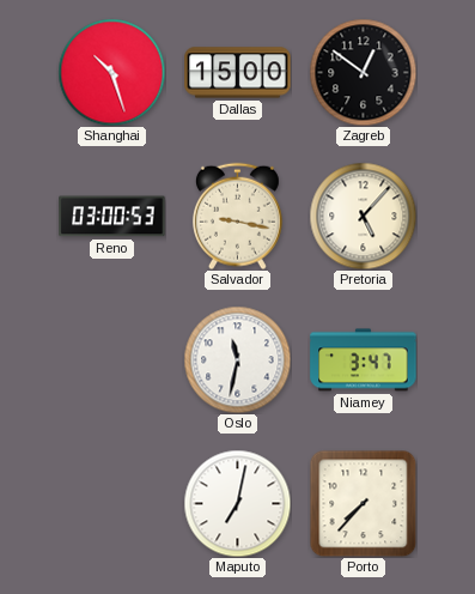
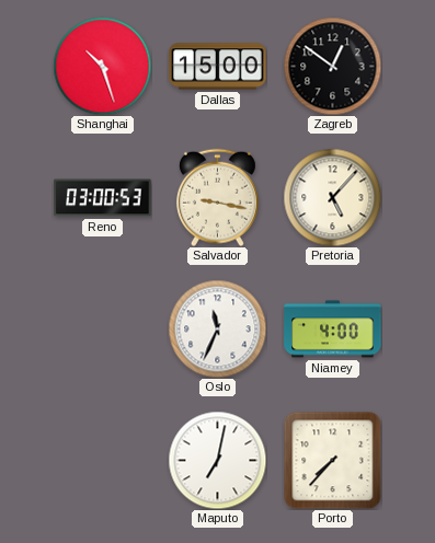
Oslo: 11:32 -> 11:34
Niamey: 3:47 -> 4:00
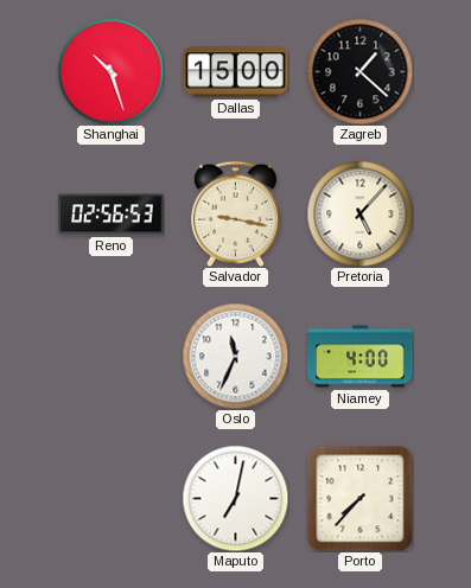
Zagreb: 12:51 -> 1:22
Reno: 03:00 -> 02:56
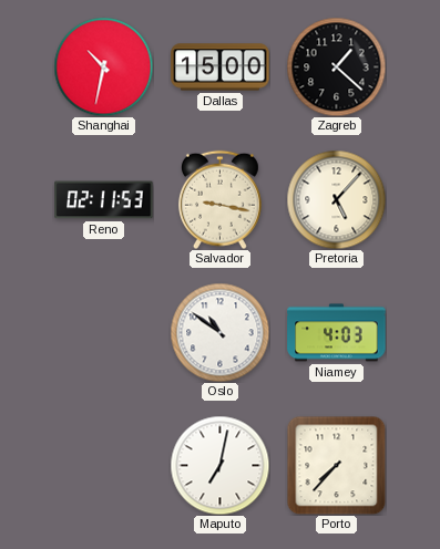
Shanghai: 10:27 -> 10:32
Reno: 02:56 -> 02:11
Oslo: 11:34 -> 10:51
Niamey: 4:00 -> 4:03
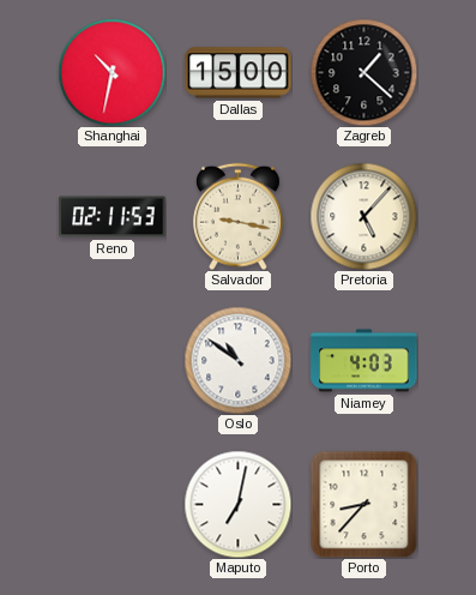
Porto: 7:37 -> 8:37
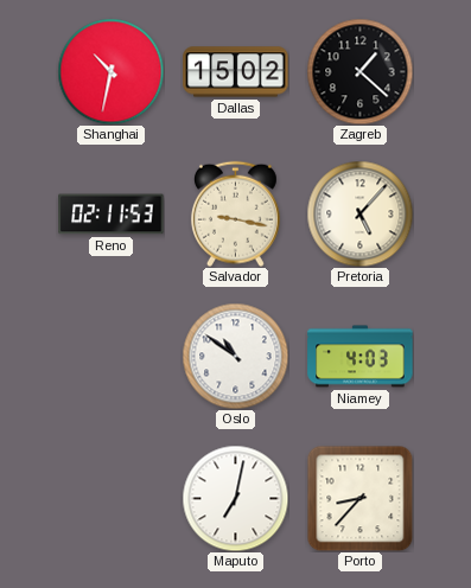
Dallas: 15:00 -> 15:02
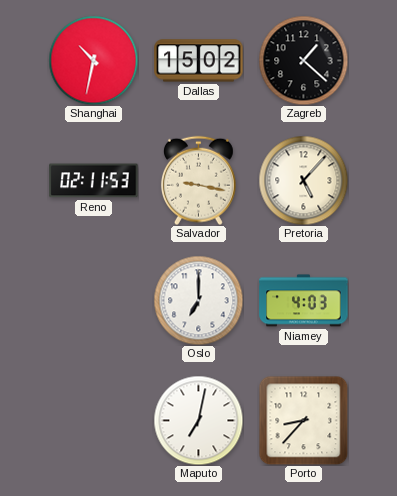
Oslo: 10:51 -> 7:00
